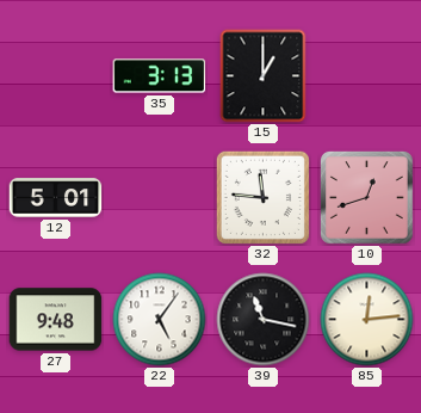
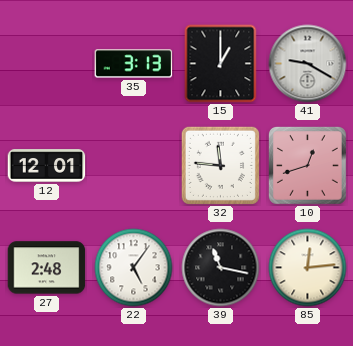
41: none -> 9:20
12: 5:01 -> 12:01
27: 9:48 -> 2:48
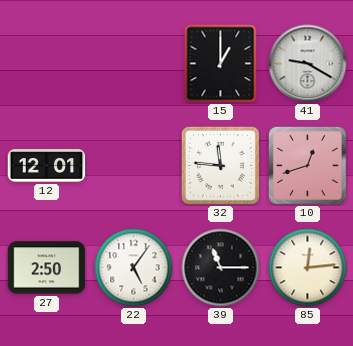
35: 3:13 -> none
27: 2:48 -> 2:50
39: 11:17 -> 11:15
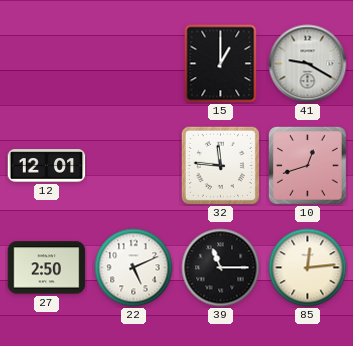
22: 5:06 -> 5:11
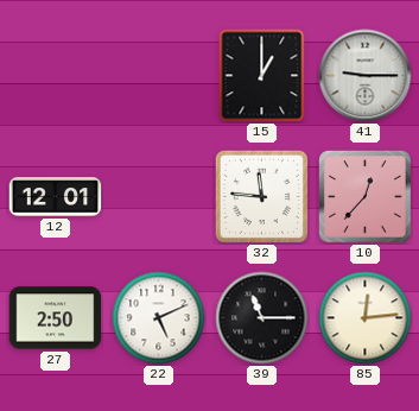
41: 9:20 -> 9:15
10: 12:42 -> 12:37
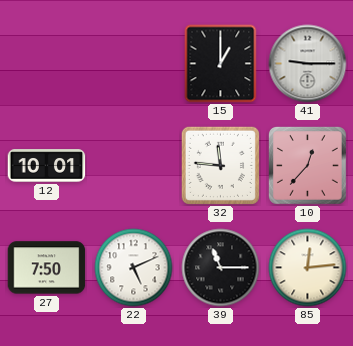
12: 12:01 -> 10:01
27: 2:50 -> 7:50
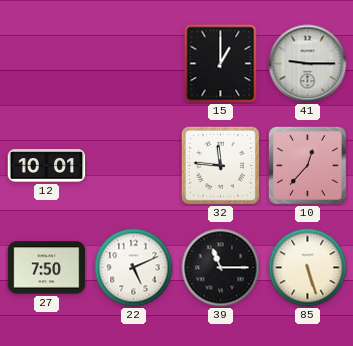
85: 12:14 -> 5:27
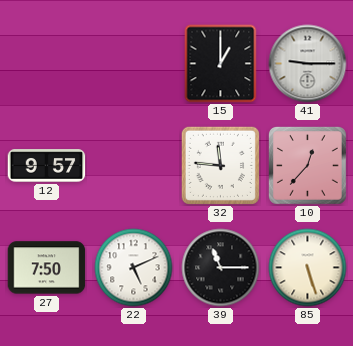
12: 10:01 -> 9:57
